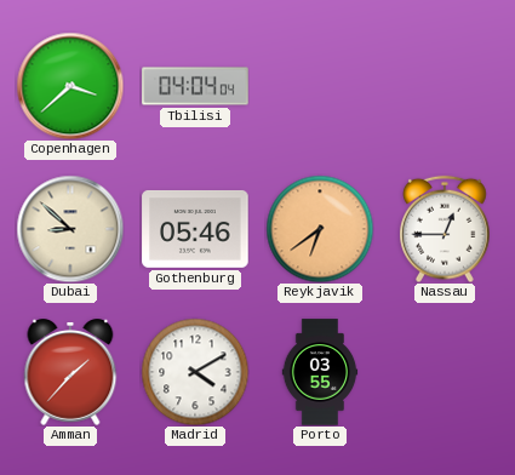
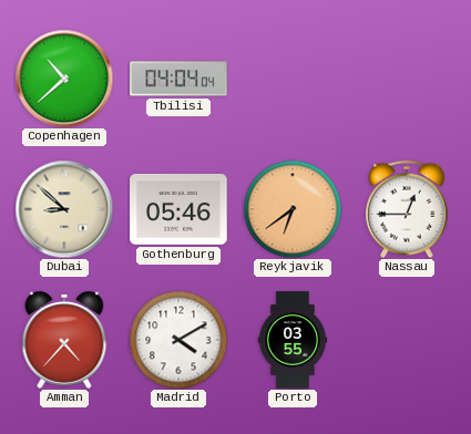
Copenhagen: 3:38 -> 10:38
Amman: 1:37 -> 4:37
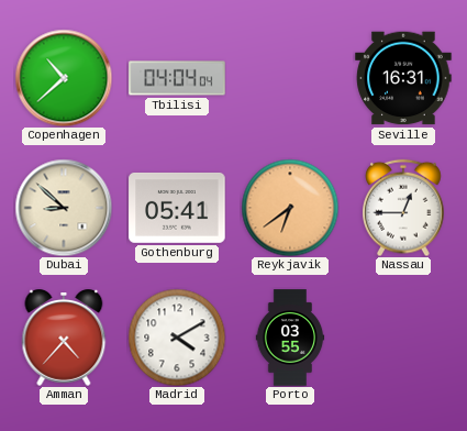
Seville: none -> 16:31
Gothenburg: 05:46 -> 05:41
